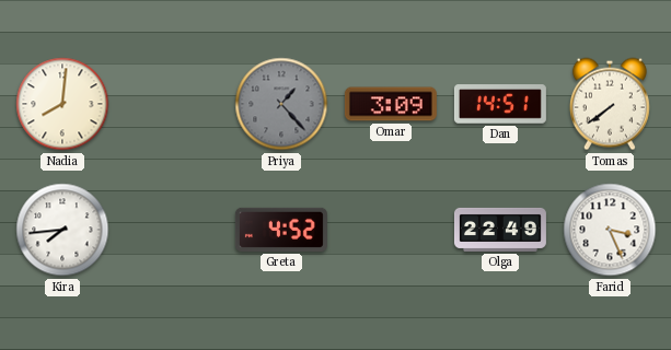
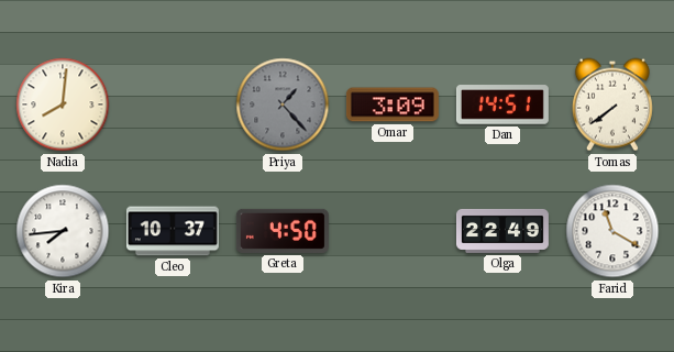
Cleo: none -> 10:37
Greta: 4:52 -> 4:50
Farid: 3:26 -> 11:20
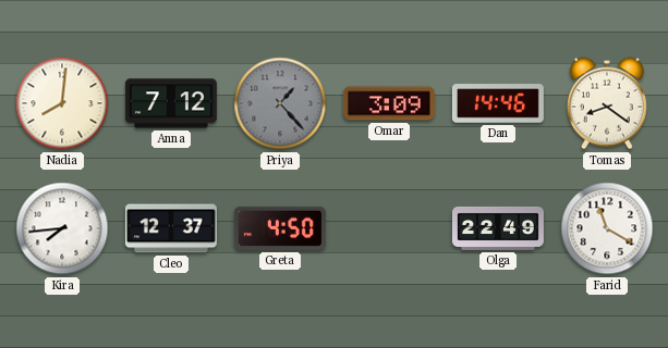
Anna: none -> 7:12
Dan: 14:51 -> 14:46
Tomas: 7:39 -> 8:21
Cleo: 10:37 -> 12:37
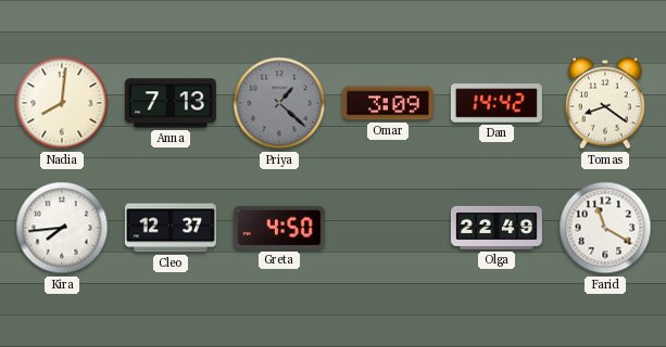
Anna: 7:12 -> 7:13
Priya: 1:23 -> 1:22
Dan: 14:46 -> 14:42
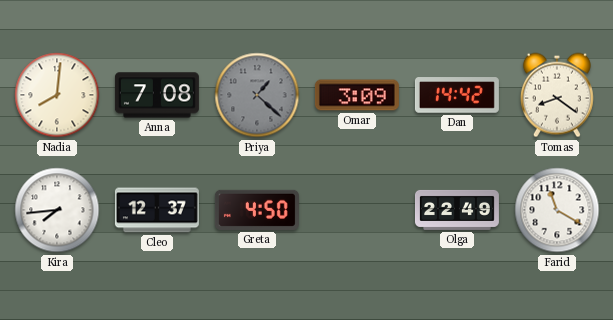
Anna: 7:13 -> 7:08
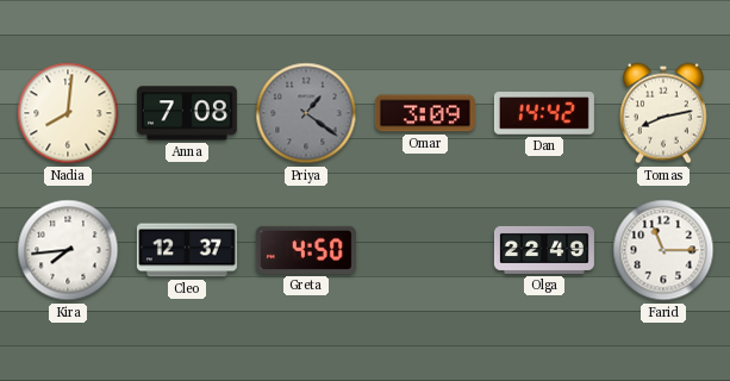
Priya: 1:22 -> 1:21
Tomas: 8:21 -> 8:13
Farid: 11:20 -> 11:15
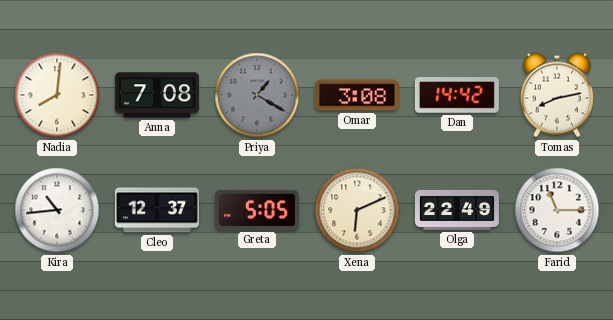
Priya: 1:21 -> 1:20
Omar: 3:09 -> 3:08
Kira: 7:44 -> 10:44
Greta: 4:50 -> 5:05
Xena: none -> 6:11
